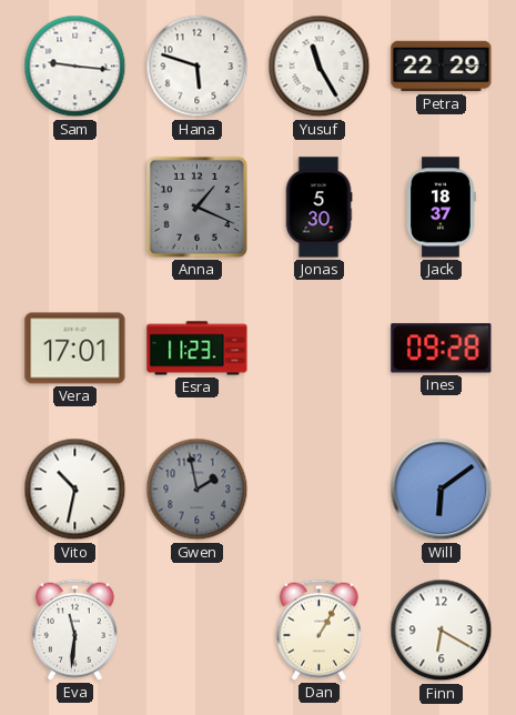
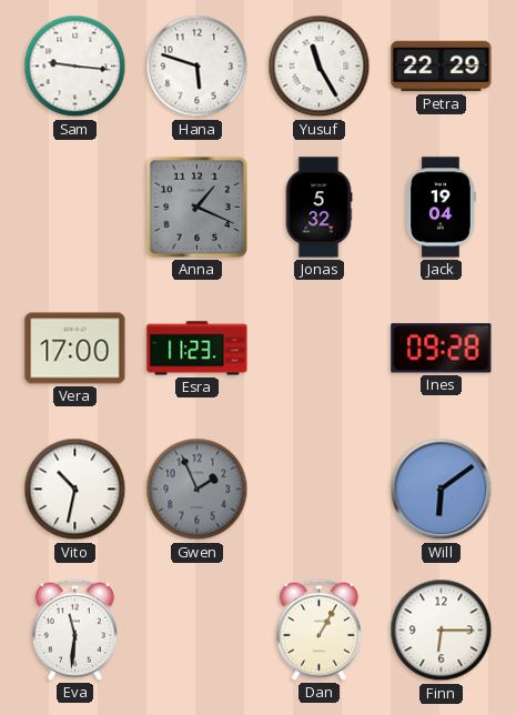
Jonas: 5:30 -> 5:32
Jack: 18:37 -> 19:04
Vera: 17:01 -> 17:00
Gwen: 1:58 -> 1:56
Finn: 6:20 -> 6:15
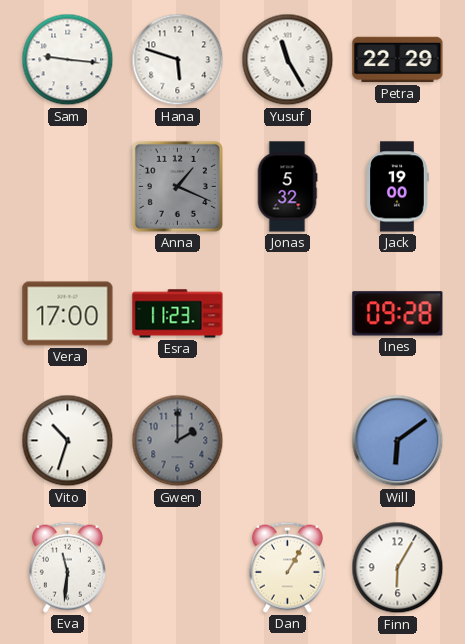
Jack: 19:04 -> 19:00
Vito: 10:32 -> 10:33
Gwen: 1:56 -> 2:00
Finn: 6:15 -> 6:05
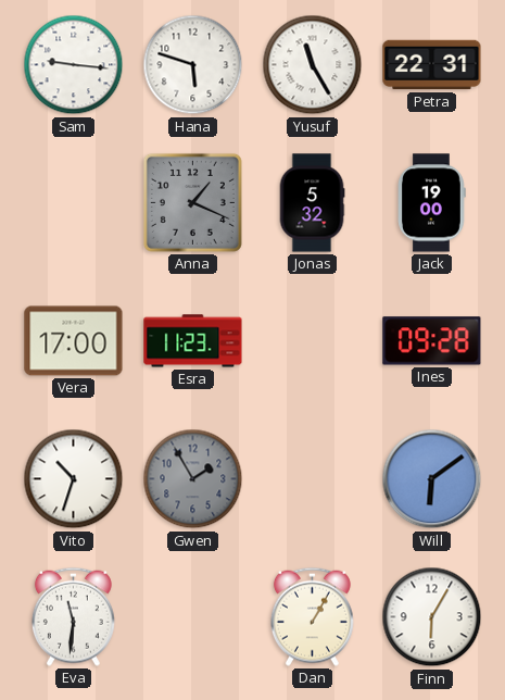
Petra: 22:29 -> 22:31
Gwen: 2:00 -> 1:55
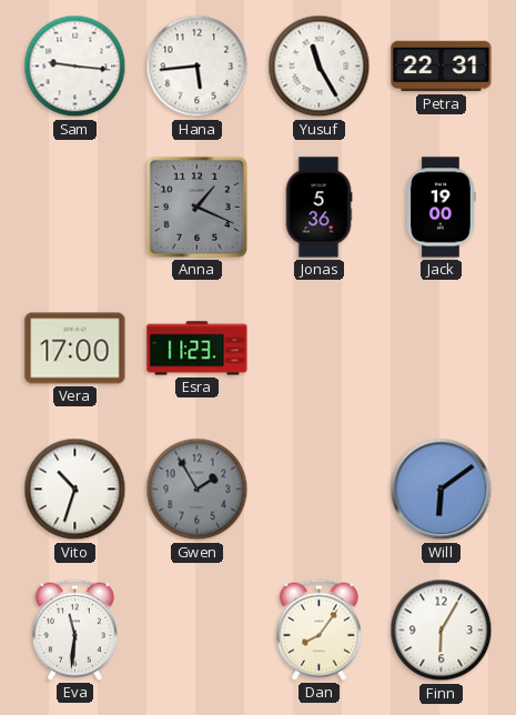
Hana: 5:48 -> 5:44
Jonas: 5:32 -> 5:36
Ines: 09:28 -> none
Dan: 1:05 -> 8:06
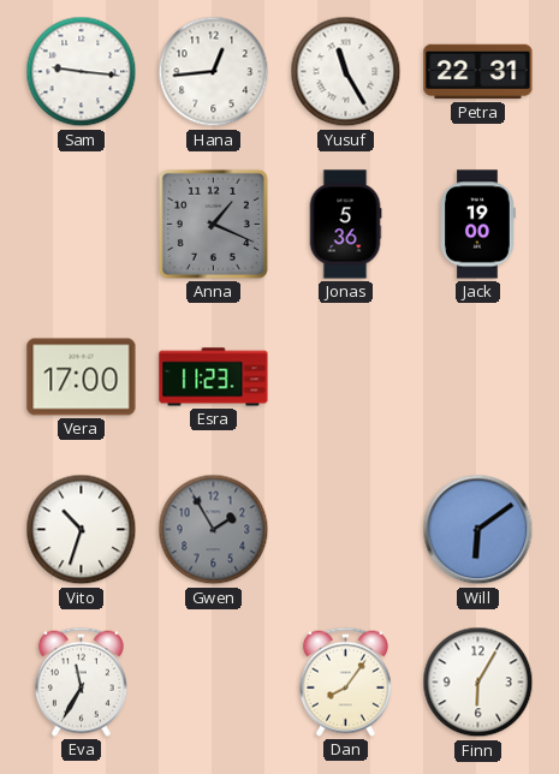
Hana: 5:44 -> 12:44
Eva: 11:31 -> 11:35
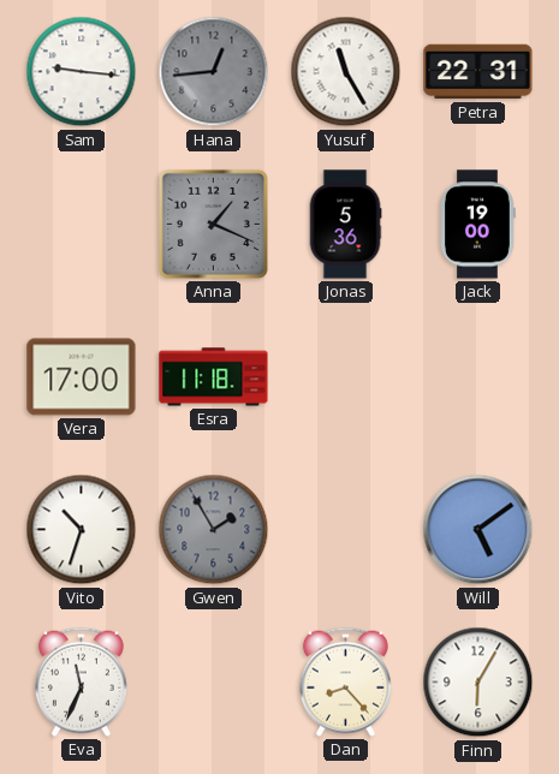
Hana dial: white -> grey
Esra: 11:23 -> 11:18
Will: 6:09 -> 5:09
Eva: 11:35 -> 11:34
Dan: 8:06 -> 8:23
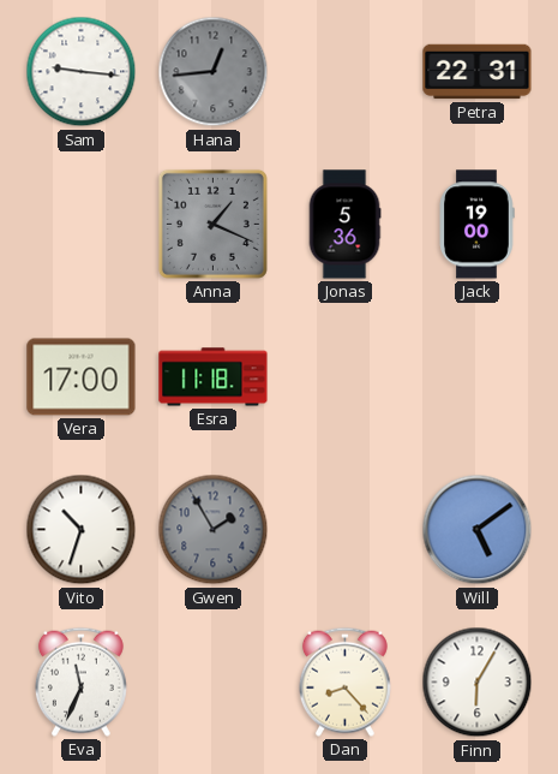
Yusuf: 11:25 -> none
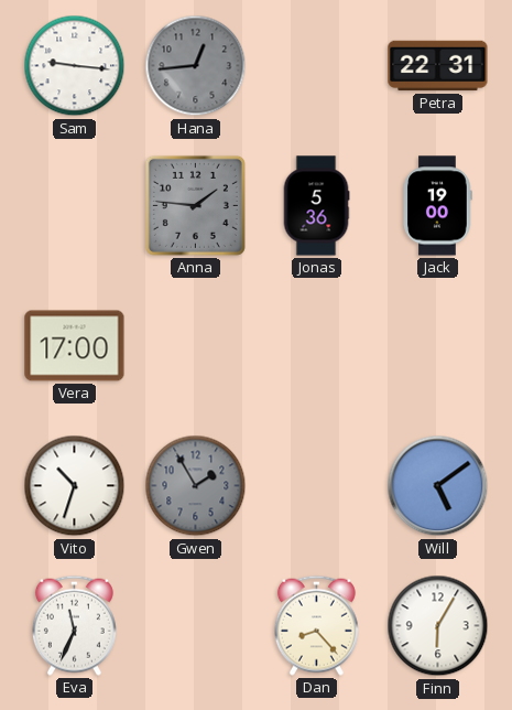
Anna: 1:19 -> 1:46
Esra: 11:18 -> none
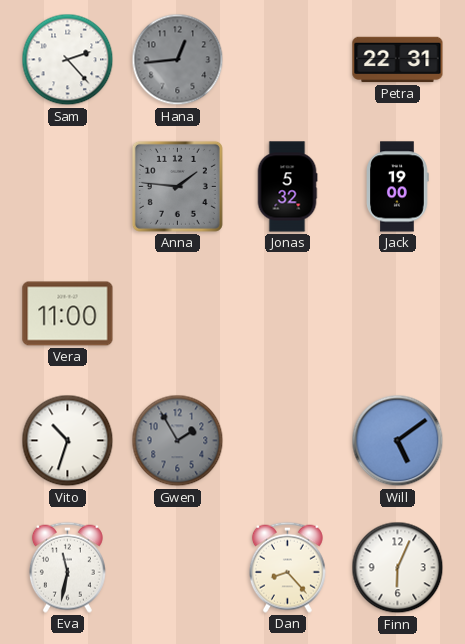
Sam: 9:16 -> 2:23
Jonas: 5:36 -> 5:32
Vera: 17:00 -> 11:00
Eva: 11:34 -> 11:32
Finn: 6:05 -> 6:04
